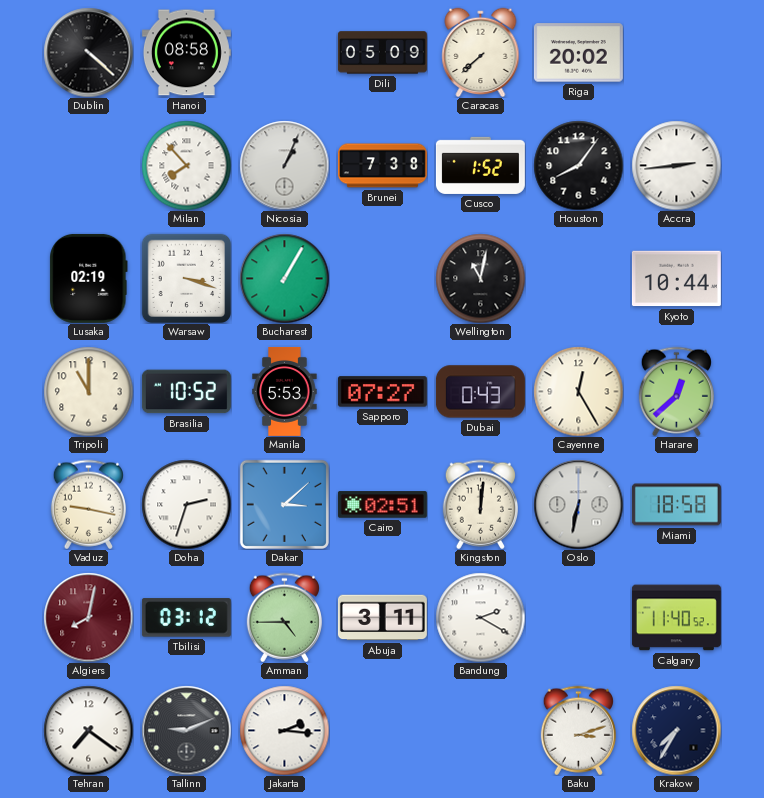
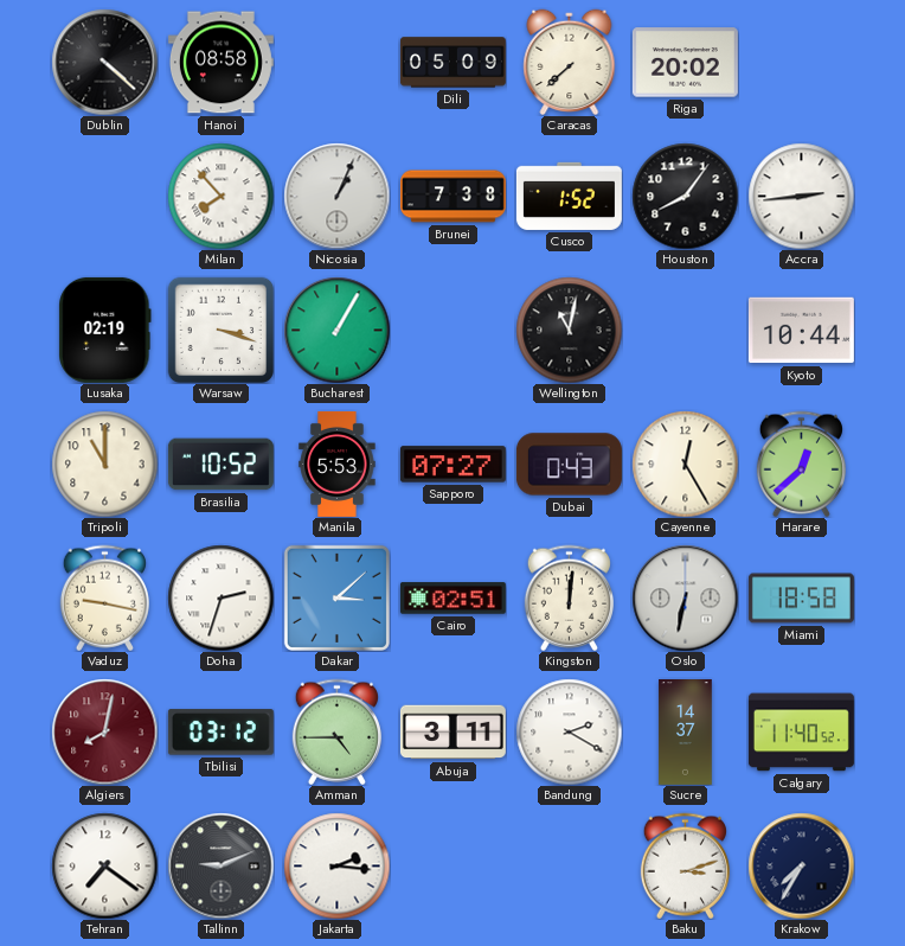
Sucre: none -> 14:37
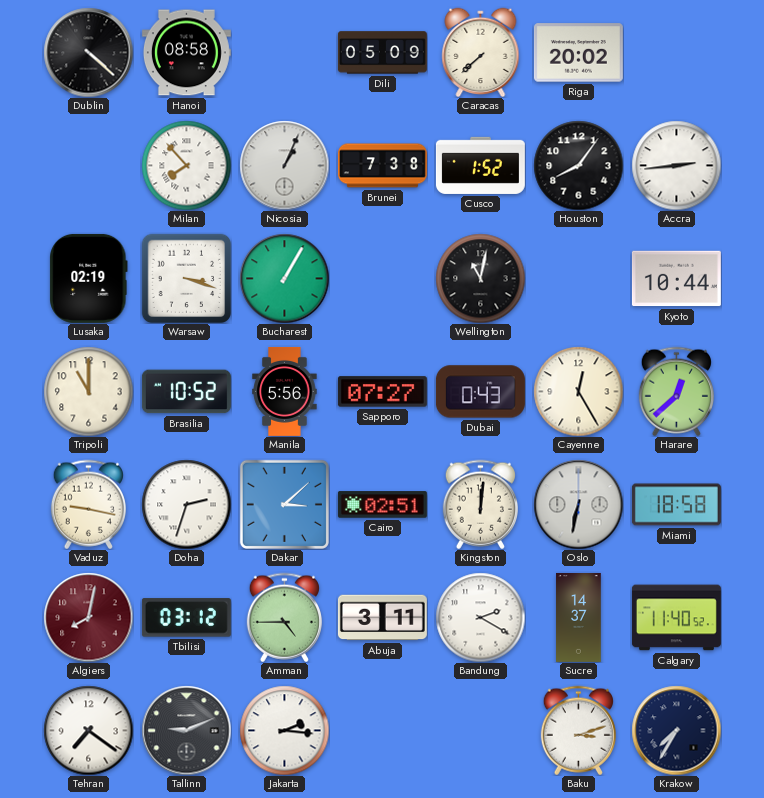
Manila: 5:53 -> 5:56
